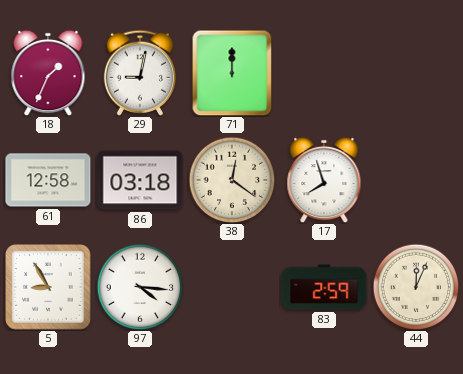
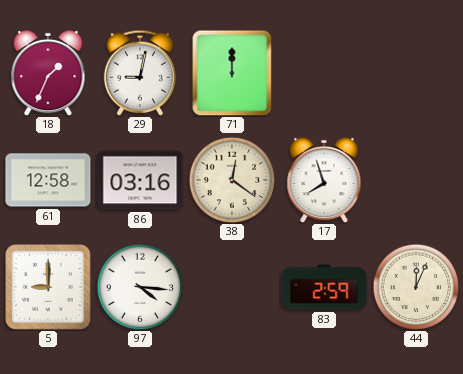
86: 03:18 -> 03:16
5: 8:55 -> 9:00
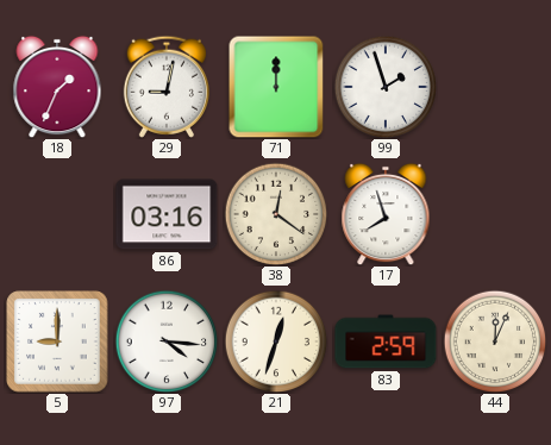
99: none -> 1:57
61: 12:58 -> none
21: none -> 12:33
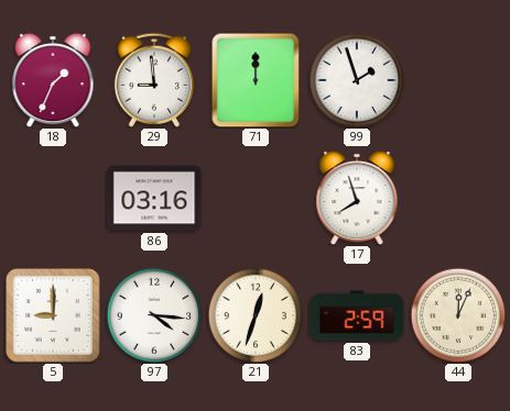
29: 9:02 -> 8:59
38: 12:21 -> none
